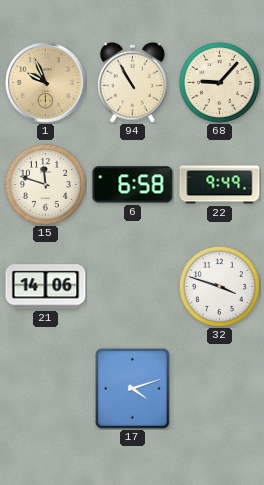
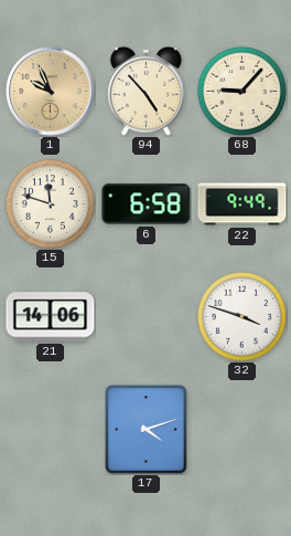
94: 10:55 -> 4:53
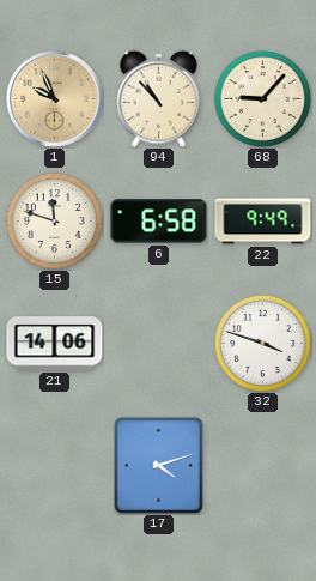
94: 4:53 -> 10:53
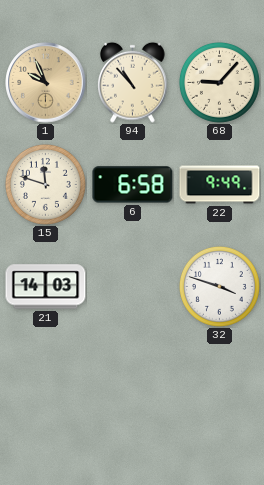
21: 14:06 -> 14:03
17: 4:12 -> none
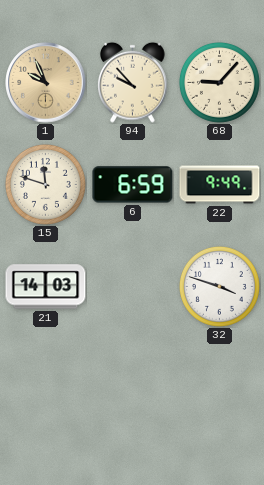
94: 10:53 -> 9:53
6: 6:58 -> 6:59
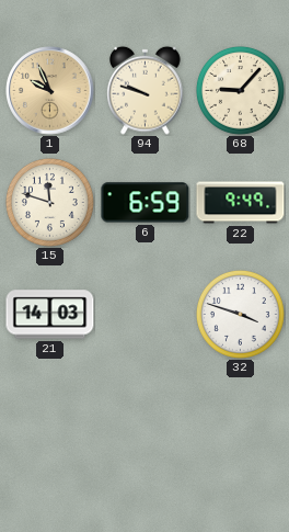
94: 9:53 -> 9:48
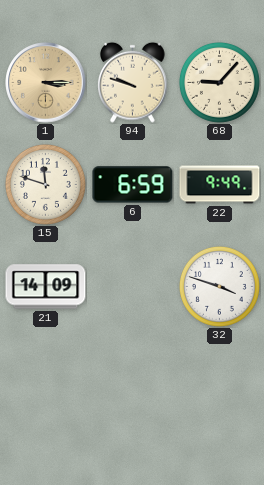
1: 9:56 -> 3:15
21: 14:03 -> 14:09
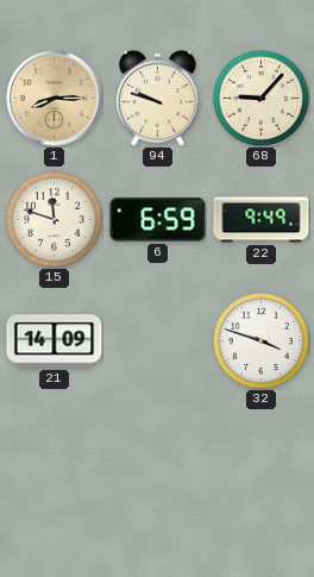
1: 3:15 -> 8:15
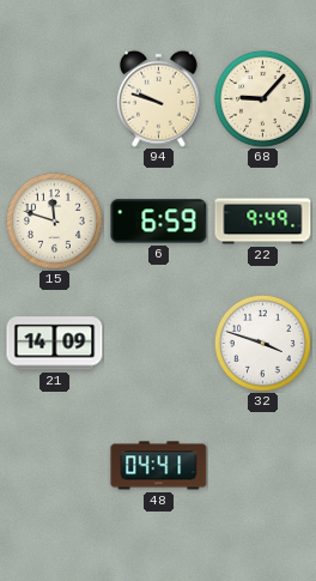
1: 8:15 -> none
48: none -> 04:41
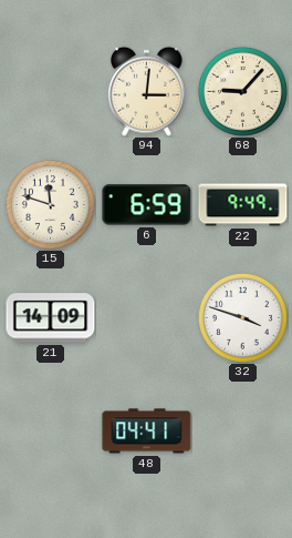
94: 9:48 -> 3:01
